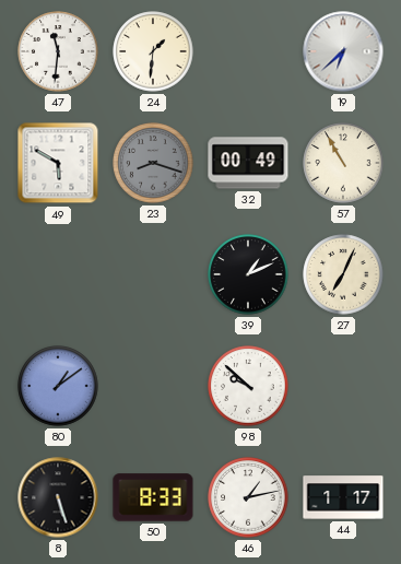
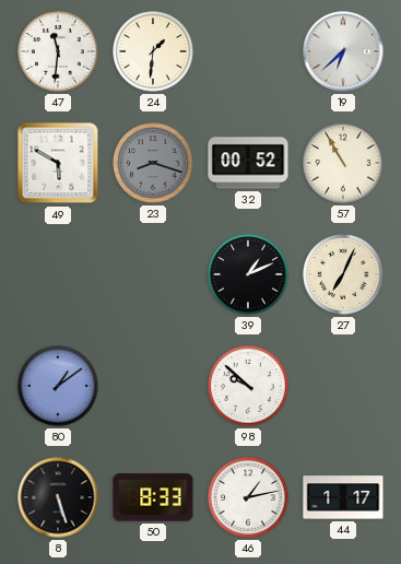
32: 00:49 -> 00:52
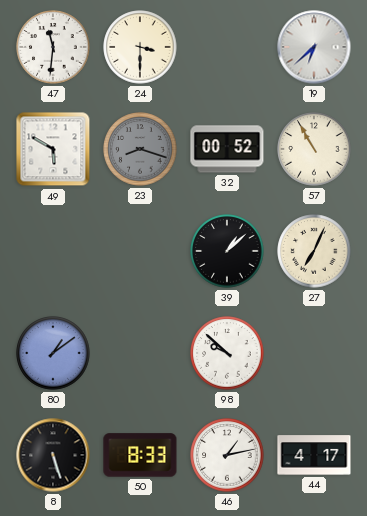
24: 1:31 -> 3:30
39: 1:11 -> 1:08
44: 1:17 -> 4:17
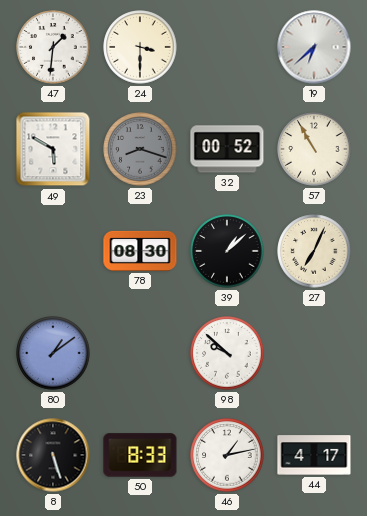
47: 11:31 -> 1:31
78: none -> 08:30
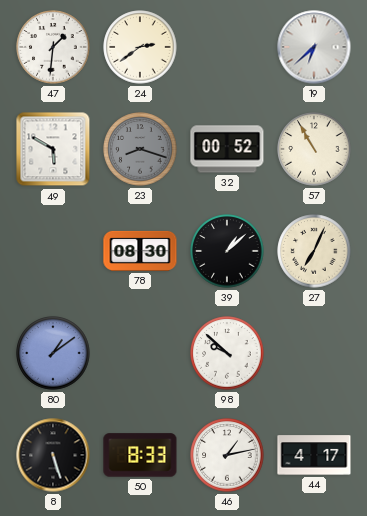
24: 3:30 -> 2:39
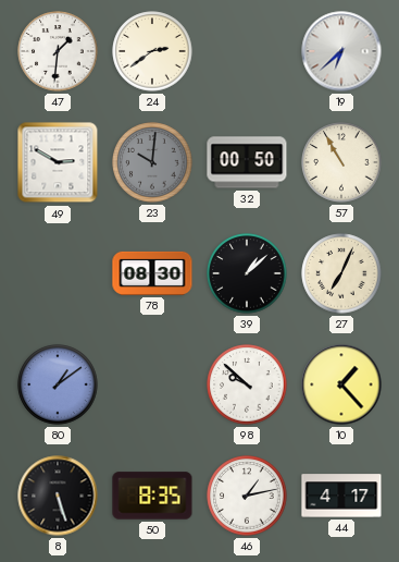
49: 5:50 -> 2:50
23: 8:18 -> 10:01
32: 00:52 -> 00:50
10: none -> 1:23
50: 8:33 -> 8:35
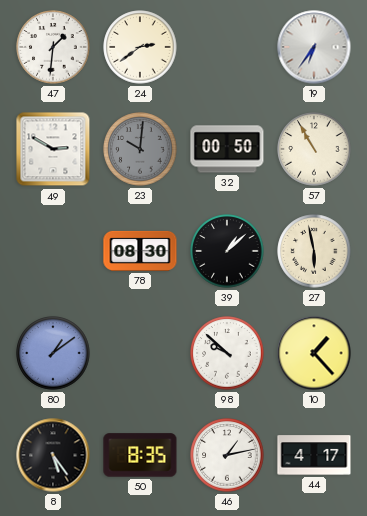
19: 6:38 -> 6:36
27: 7:04 -> 5:58
8: 5:27 -> 5:24
